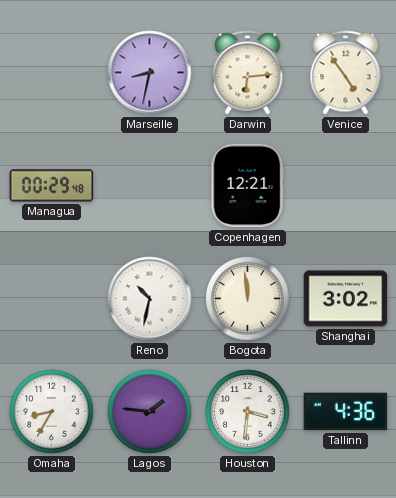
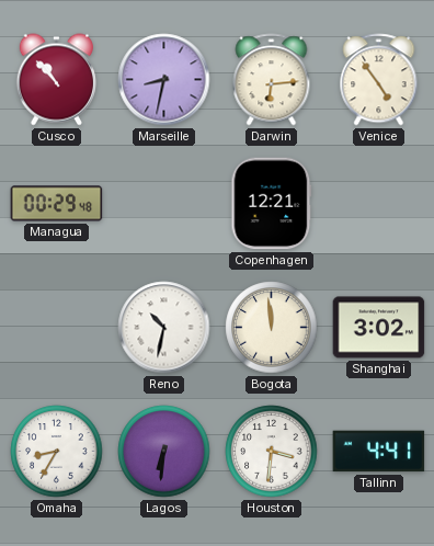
Cusco: none -> 10:53
Lagos: 1:46 -> 6:31
Tallinn: 4:36 -> 4:41
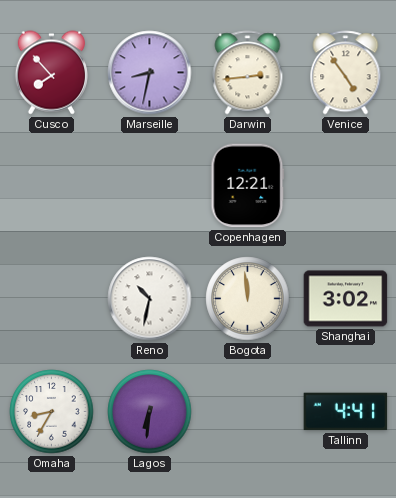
Cusco: 10:53 -> 7:53
Darwin: 6:14 -> 2:44
Managua: 00:29 -> none
Houston: 3:31 -> none
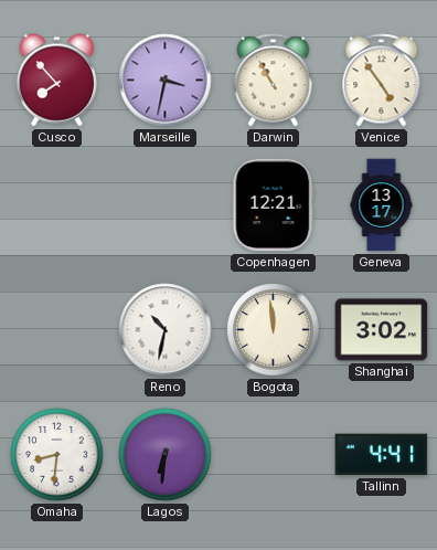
Marseille: 8:32 -> 3:32
Darwin: 2:44 -> 10:55
Geneva: none -> 13:17
Omaha: 8:35 -> 8:31
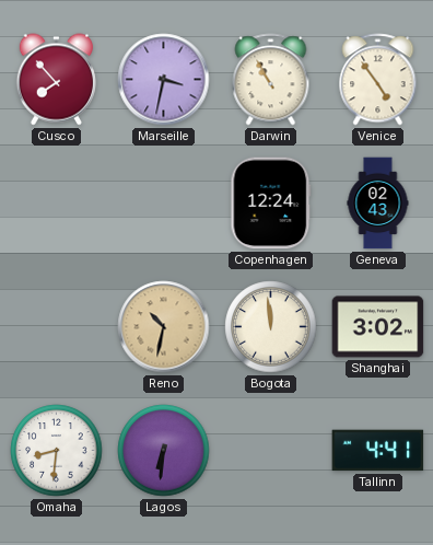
Copenhagen: 12:21 -> 12:24
Geneva: 13:17 -> 02:43
Reno dial: white -> champagne
